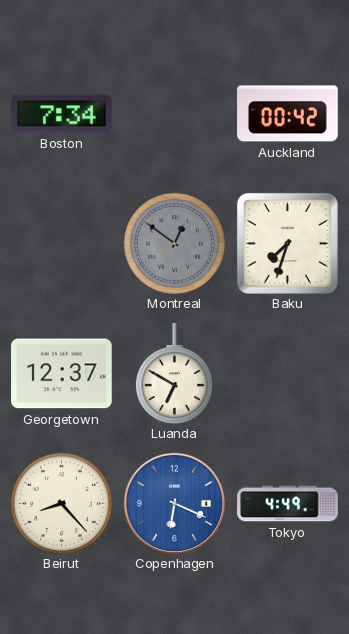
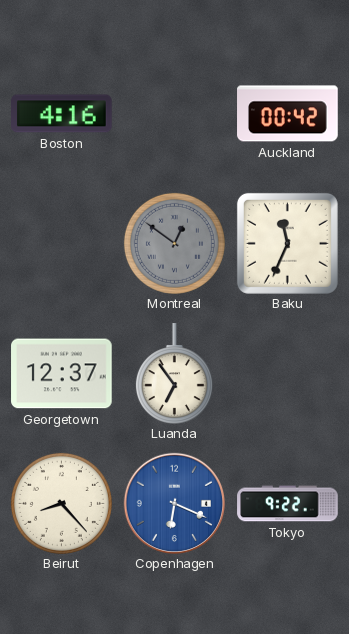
Boston: 7:34 -> 4:16
Baku: 7:33 -> 11:34
Luanda: 6:50 -> 6:54
Tokyo: 4:49 -> 9:22
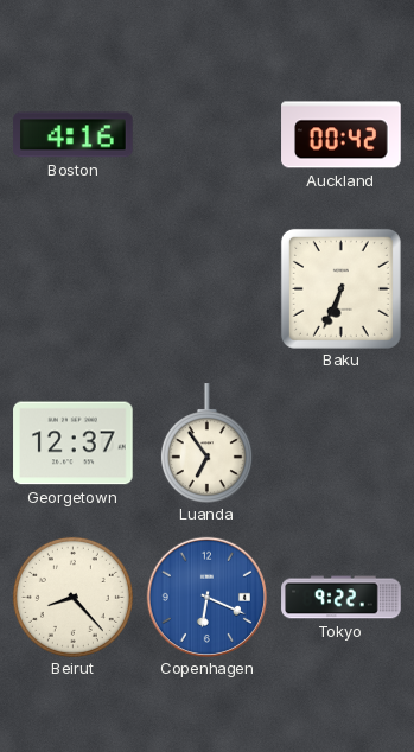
Montreal: 12:51 -> none
Baku: 11:34 -> 6:34
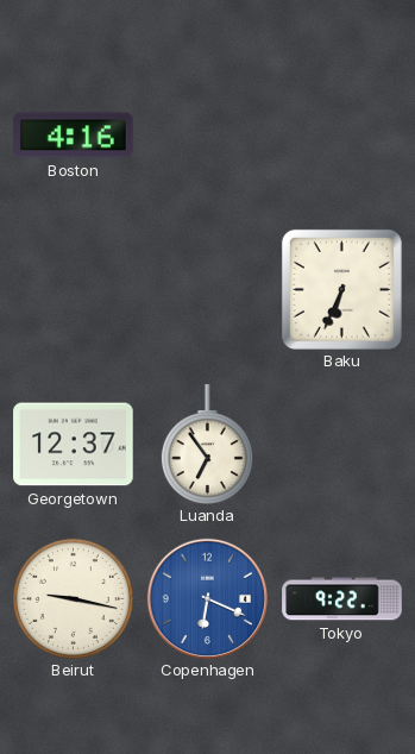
Auckland: 00:42 -> none
Beirut: 8:23 -> 9:17
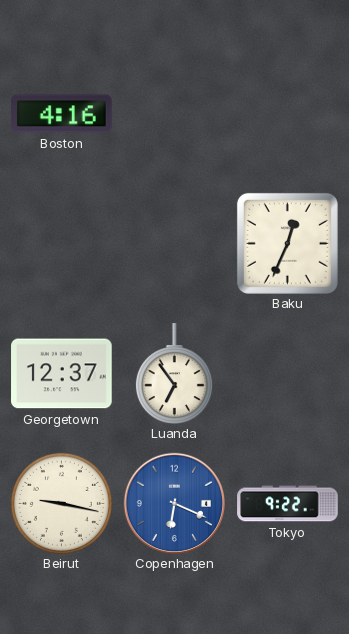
Baku: 6:34 -> 12:34
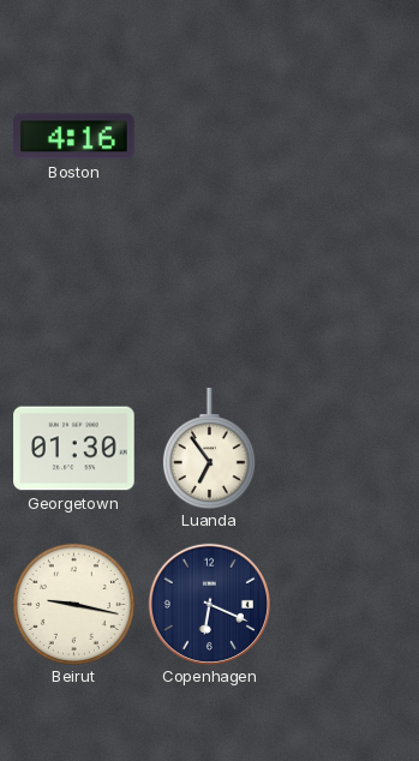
Baku: 12:34 -> none
Georgetown: 12:37 -> 01:30
Copenhagen dial: blue -> navy
Tokyo: 9:22 -> none
